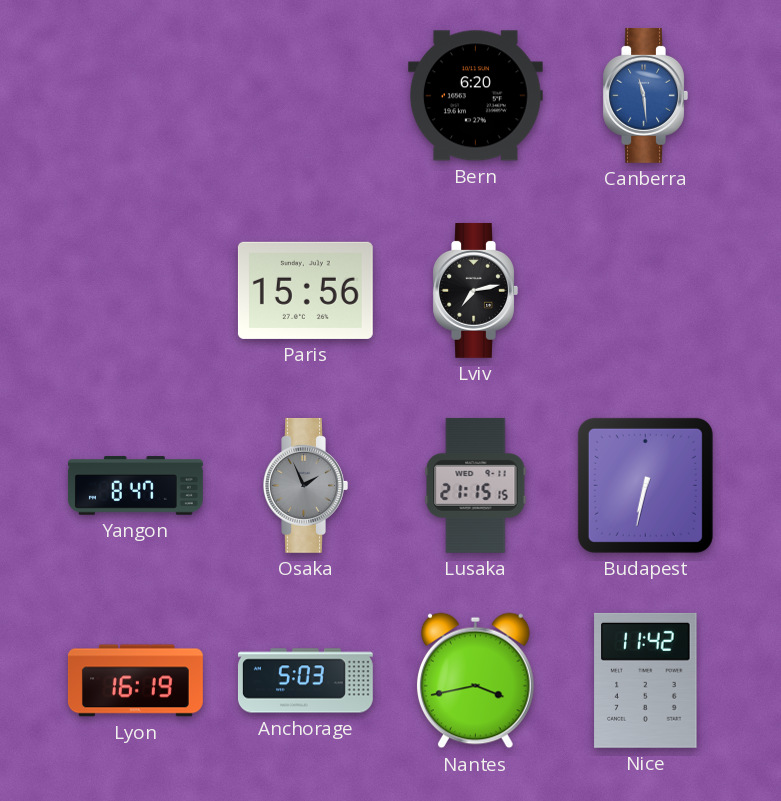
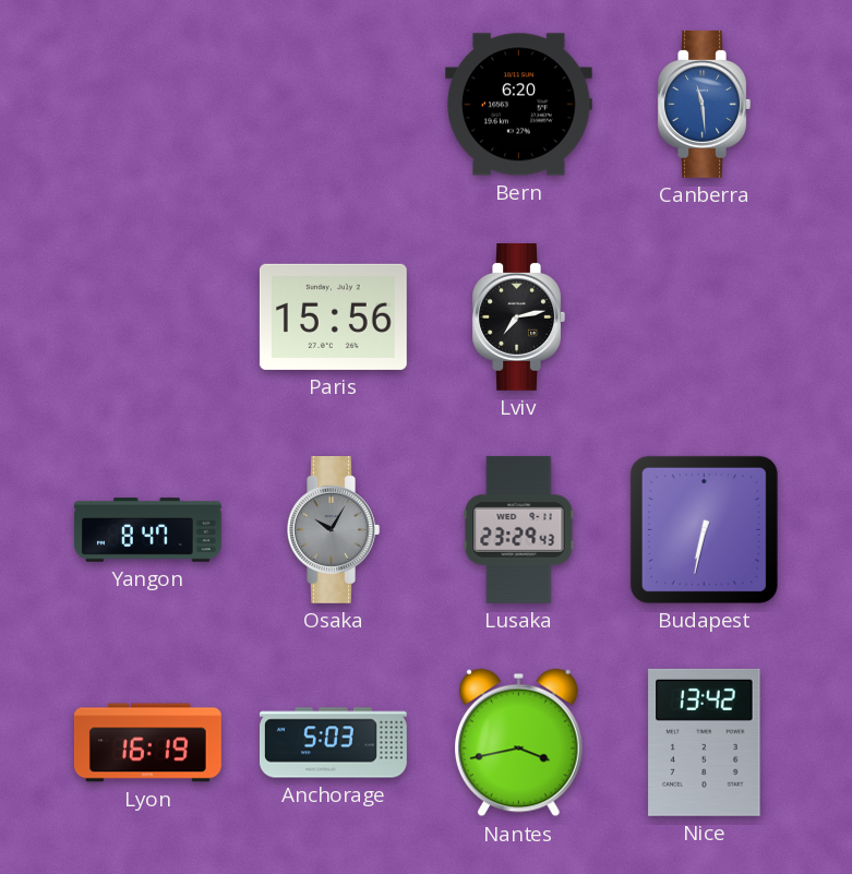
Osaka: 1:56 -> 10:05
Lusaka: 21:15 -> 23:29
Nice: 11:42 -> 13:42
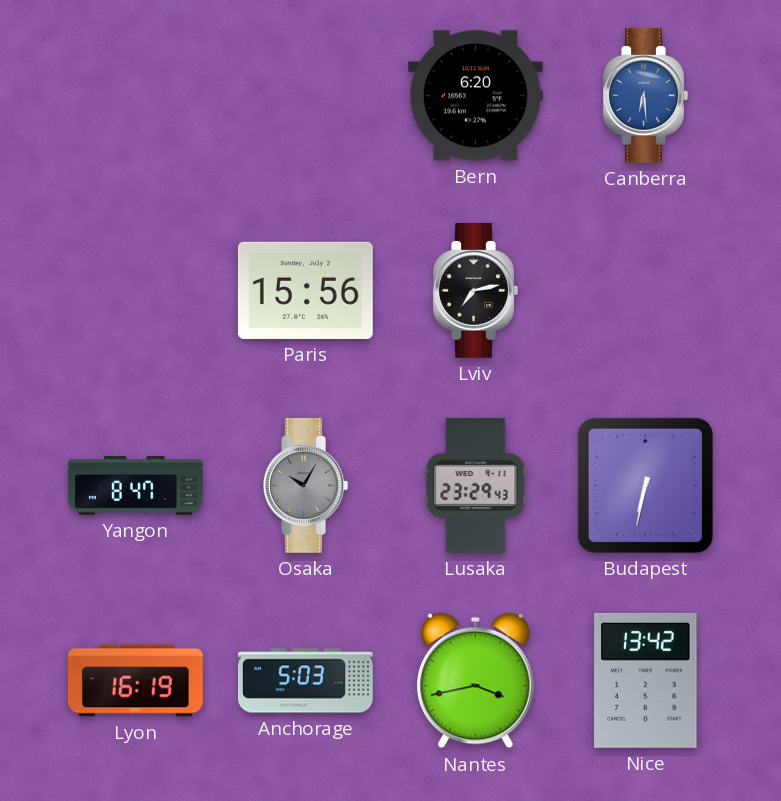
Canberra: 11:29 -> 6:29
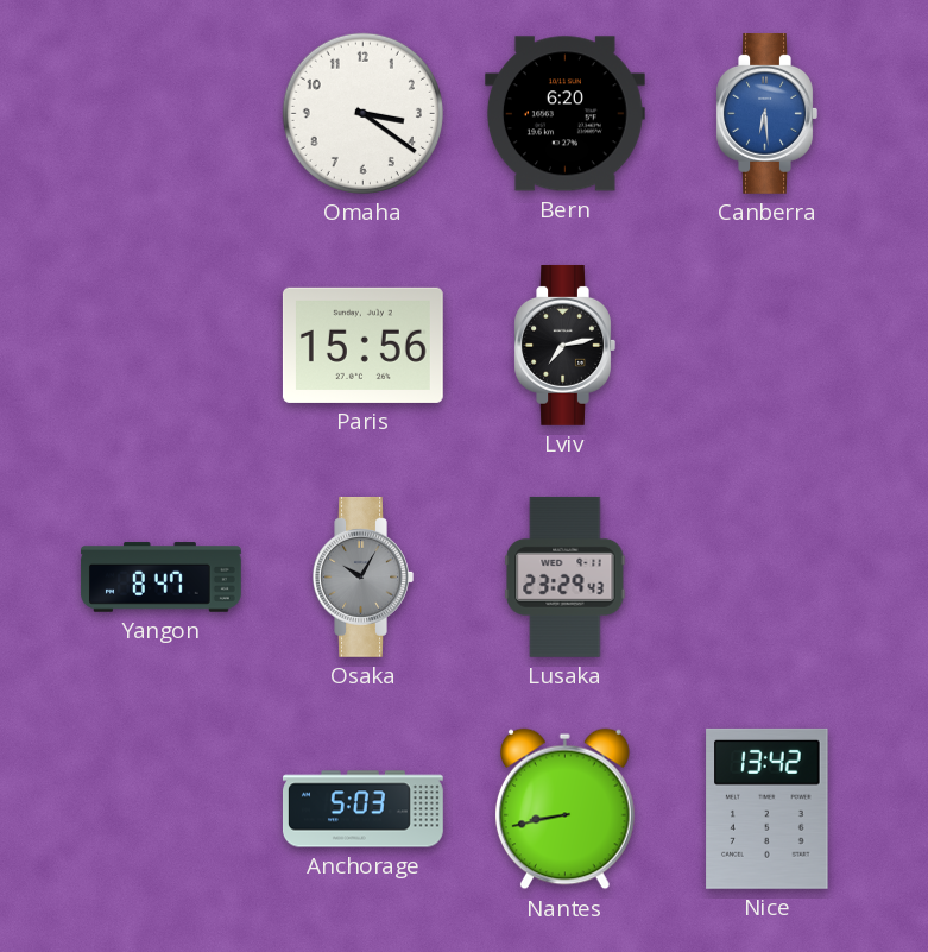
Omaha: none -> 3:21
Budapest: 6:32 -> none
Lyon: 16:19 -> none
Nantes: 3:43 -> 8:43
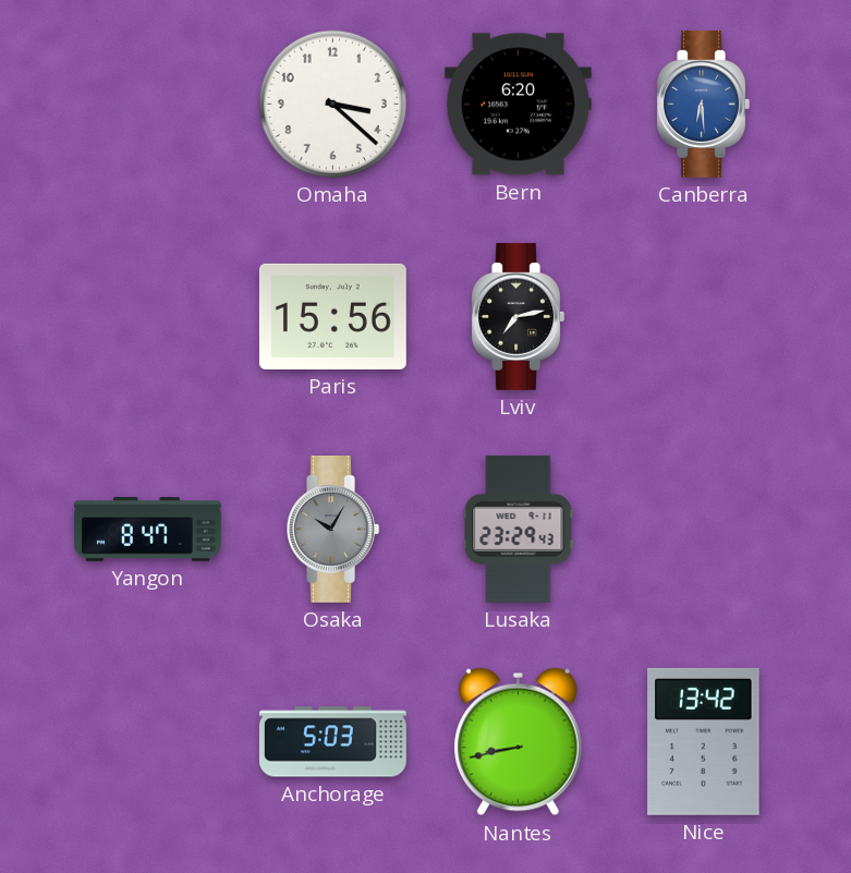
Omaha: 3:21 -> 3:22
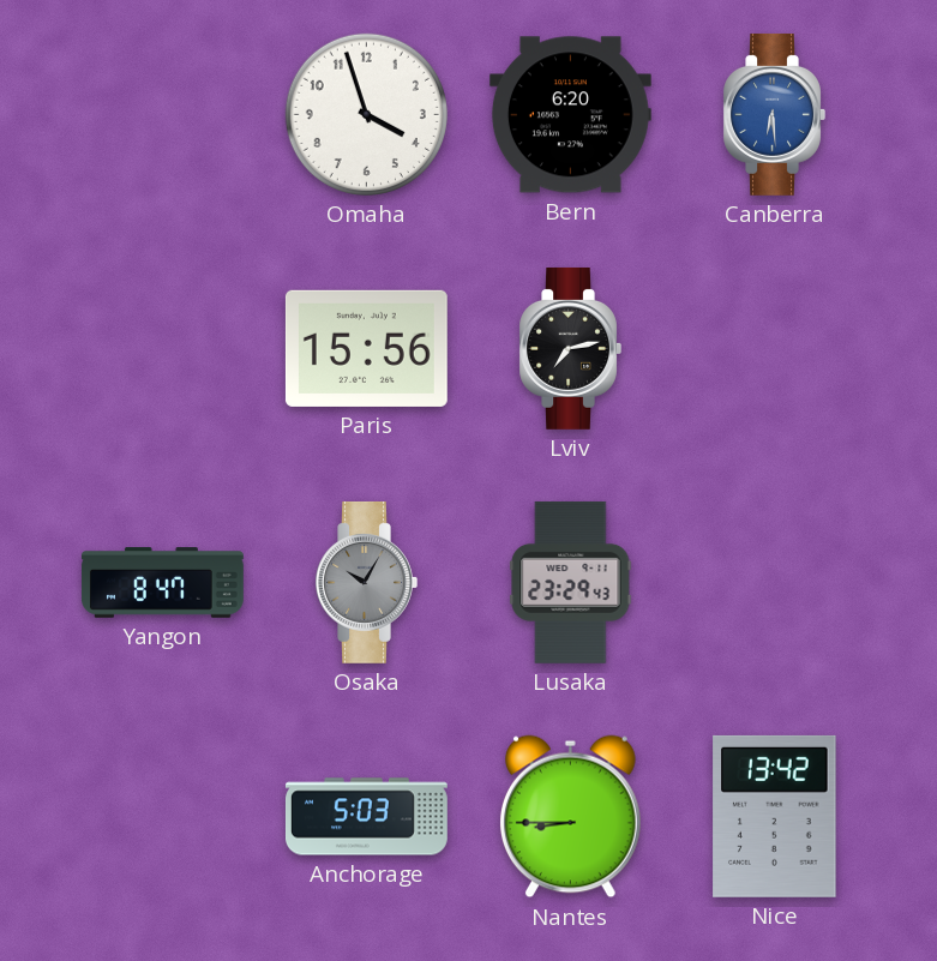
Omaha: 3:22 -> 3:57
Nantes: 8:43 -> 8:45
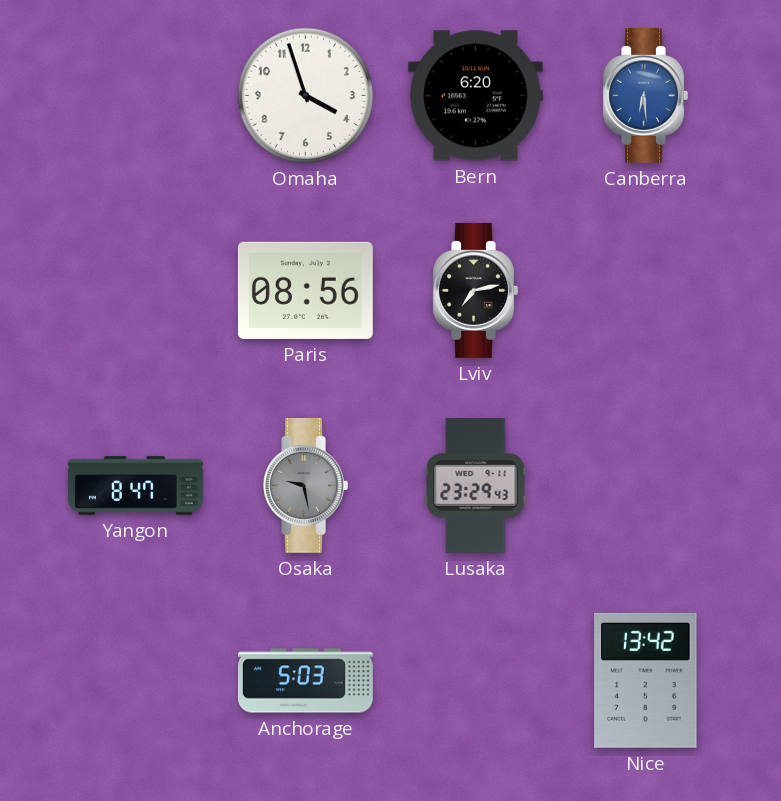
Paris: 15:56 -> 08:56
Osaka: 10:05 -> 9:28
Nantes: 8:45 -> none
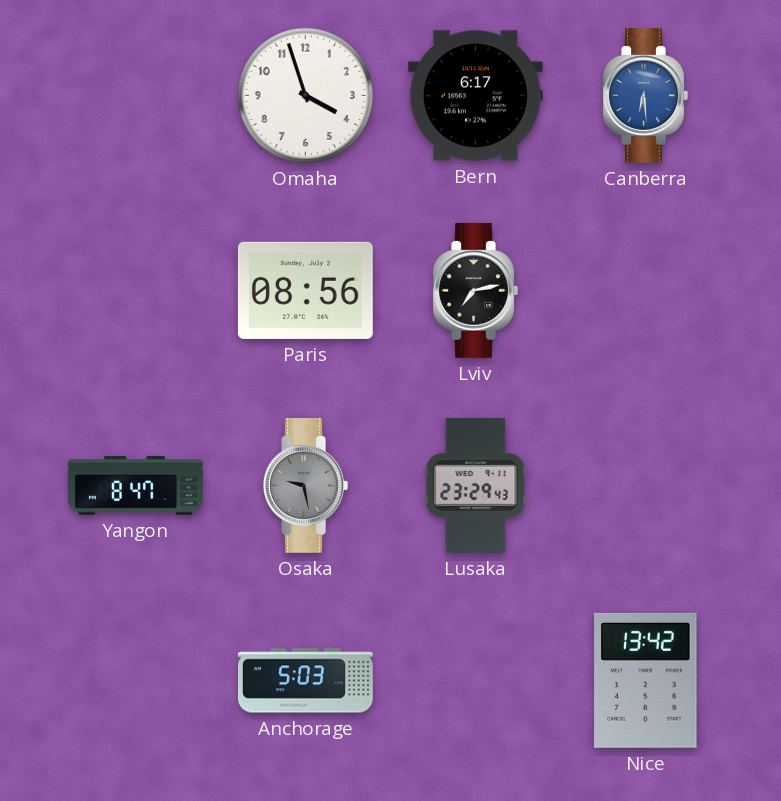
Bern: 6:20 -> 6:17
